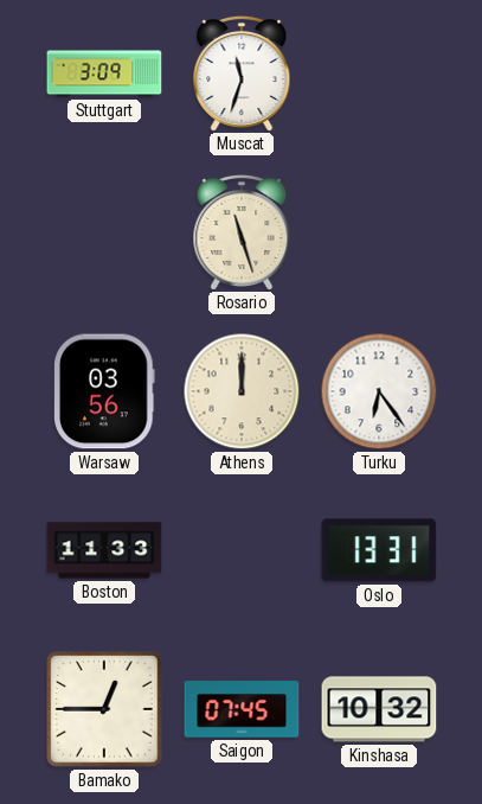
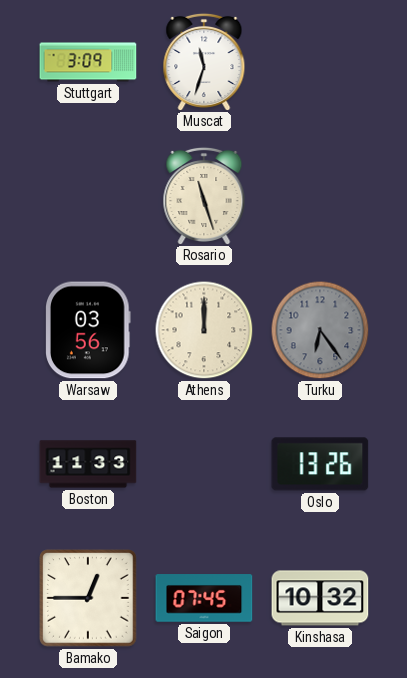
Turku dial: white -> grey
Oslo: 13:31 -> 13:26
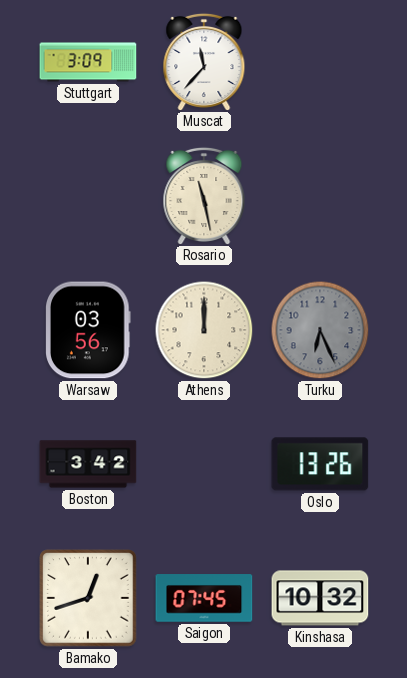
Muscat: 11:33 -> 11:37
Rosario: 11:27 -> 11:28
Turku: 6:24 -> 6:26
Boston: 11:33 -> 3:42
Bamako: 12:45 -> 12:42
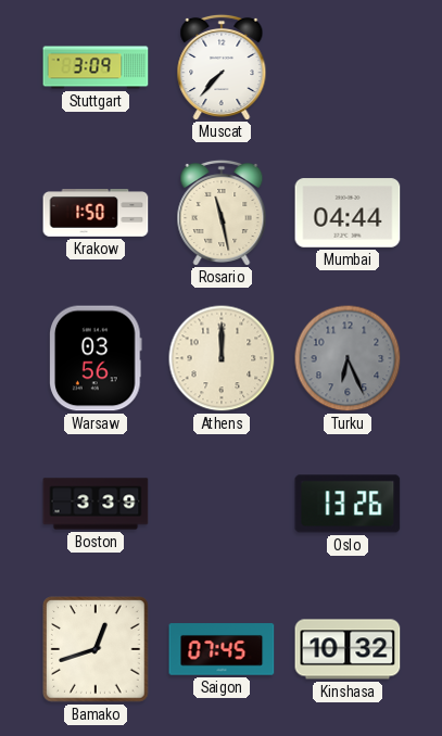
Muscat: 11:37 -> 7:37
Krakow: none -> 1:50
Mumbai: none -> 04:44
Boston: 3:42 -> 3:39
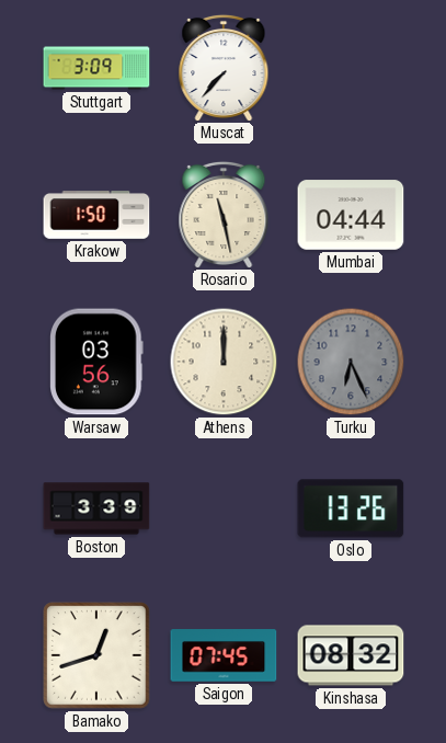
Kinshasa: 10:32 -> 08:32
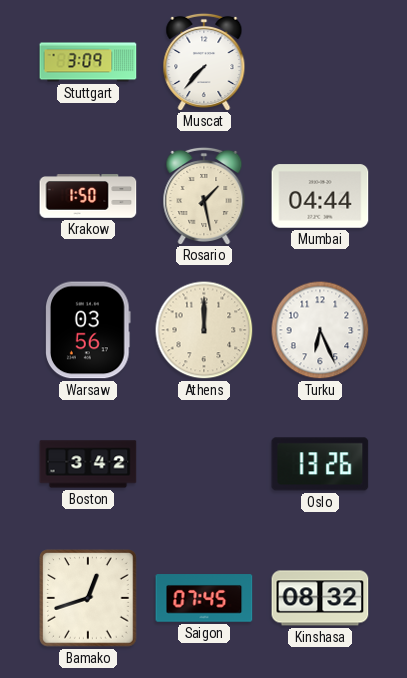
Rosario: 11:28 -> 1:28
Turku dial: grey -> white
Boston: 3:39 -> 3:42
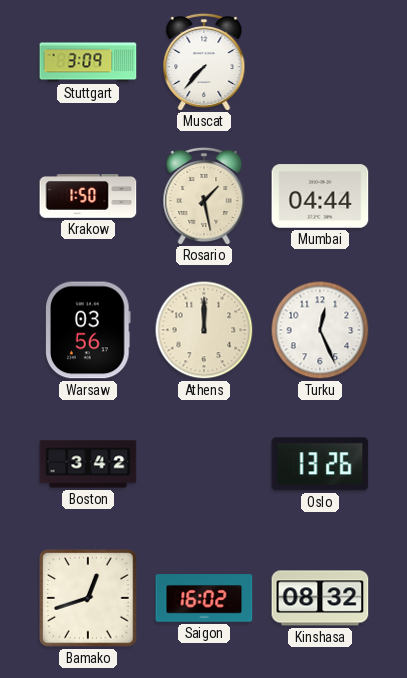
Turku: 6:26 -> 12:26
Saigon: 07:45 -> 16:02
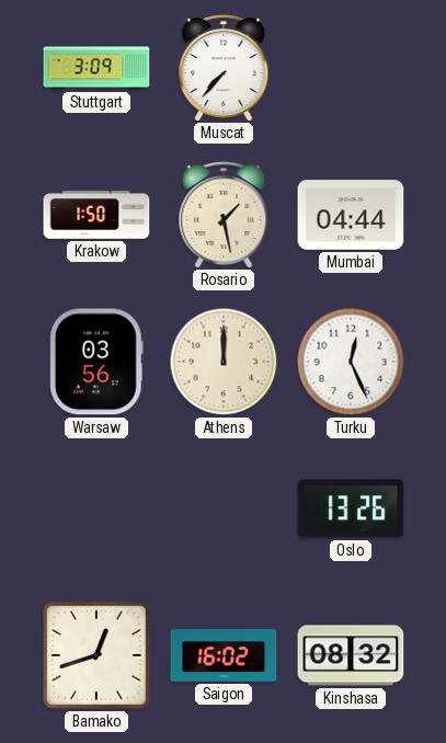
Boston: 3:42 -> none
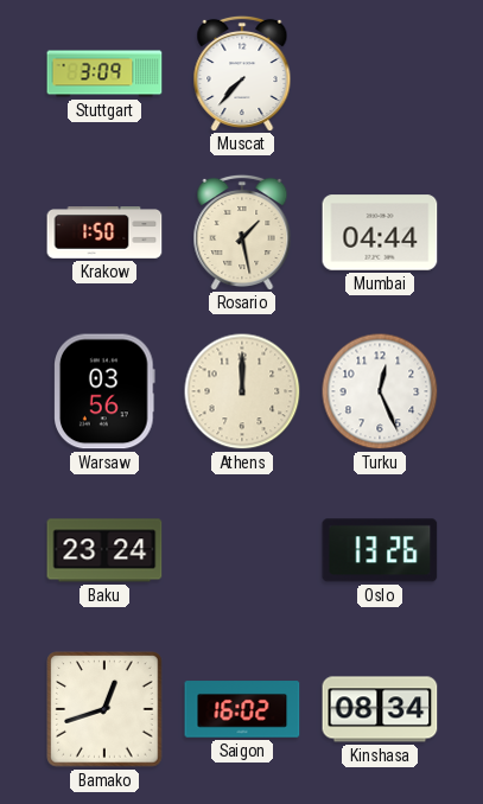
Baku: none -> 23:24
Kinshasa: 08:32 -> 08:34
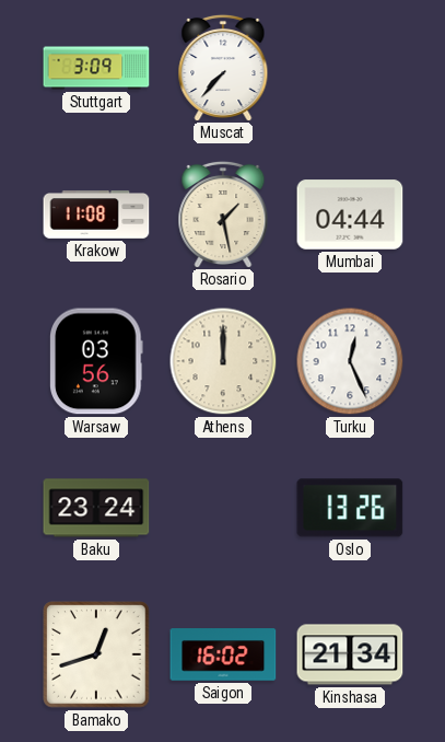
Krakow: 1:50 -> 11:08
Kinshasa: 08:34 -> 21:34
